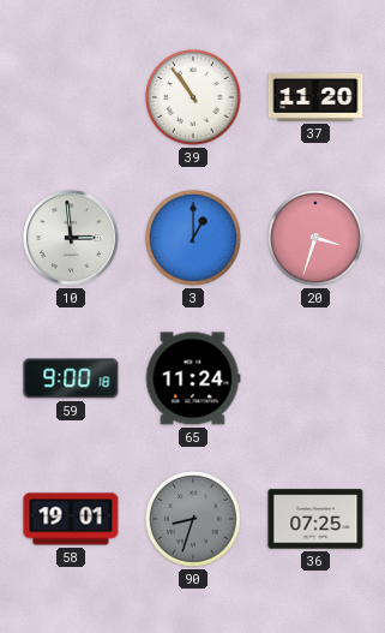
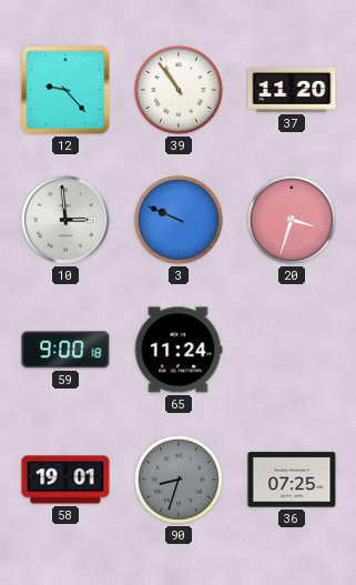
12: none -> 9:23
3: 1:00 -> 9:49
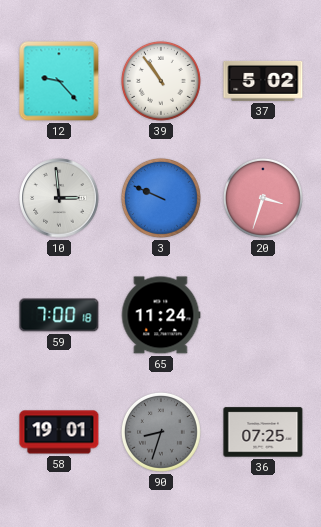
37: 11:20 -> 5:02
59: 9:00 -> 7:00
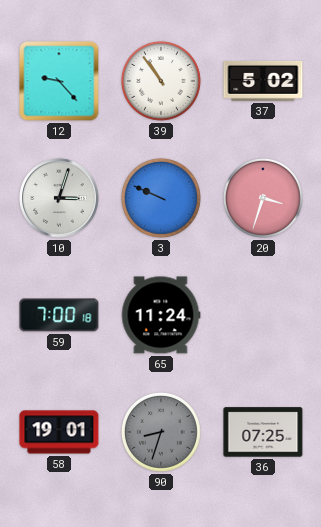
10: 2:59 -> 3:03
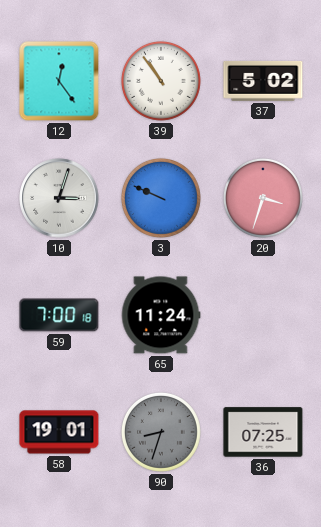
12: 9:23 -> 12:24
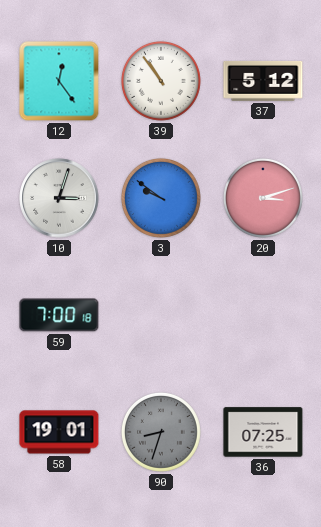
37: 5:02 -> 5:12
3: 9:49 -> 9:51
20: 3:33 -> 3:12
65: 11:24 -> none
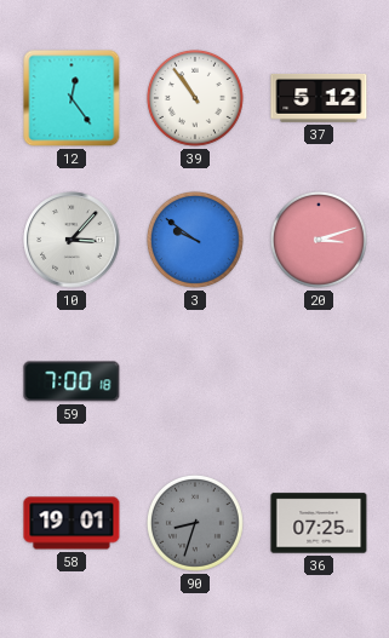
10: 3:03 -> 3:07
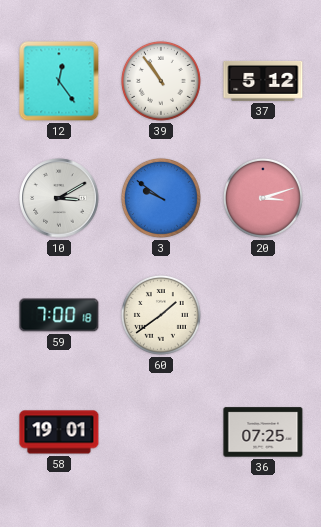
10: 3:07 -> 3:10
60: none -> 1:39
90: 8:33 -> none
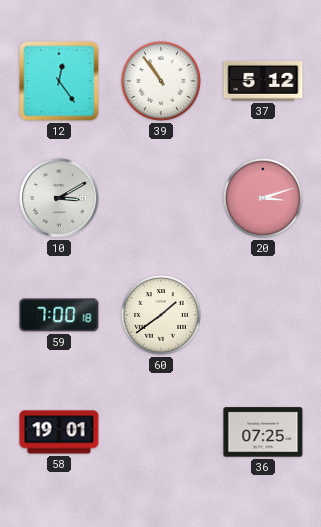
3: 9:51 -> none
